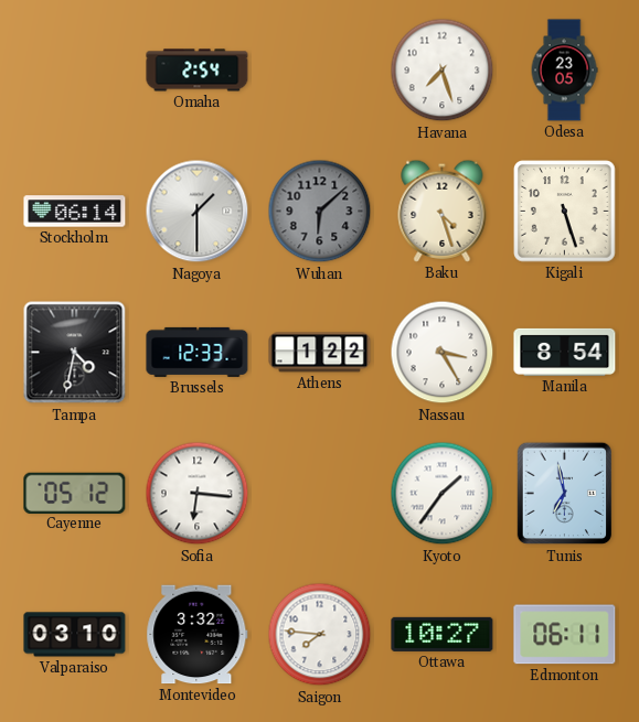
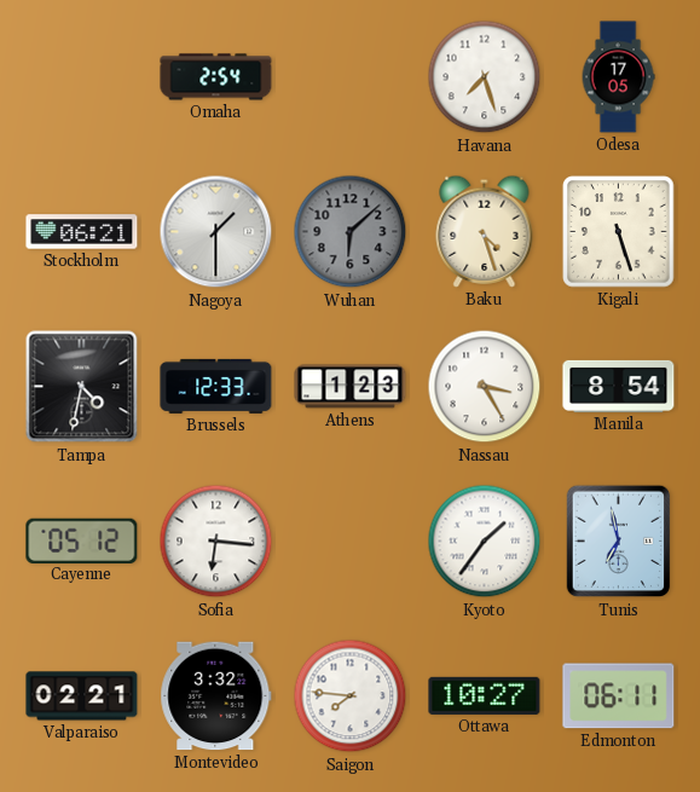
Odesa: 23:05 -> 17:05
Stockholm: 06:14 -> 06:21
Athens: 1:22 -> 1:23
Valparaiso: 03:10 -> 02:21
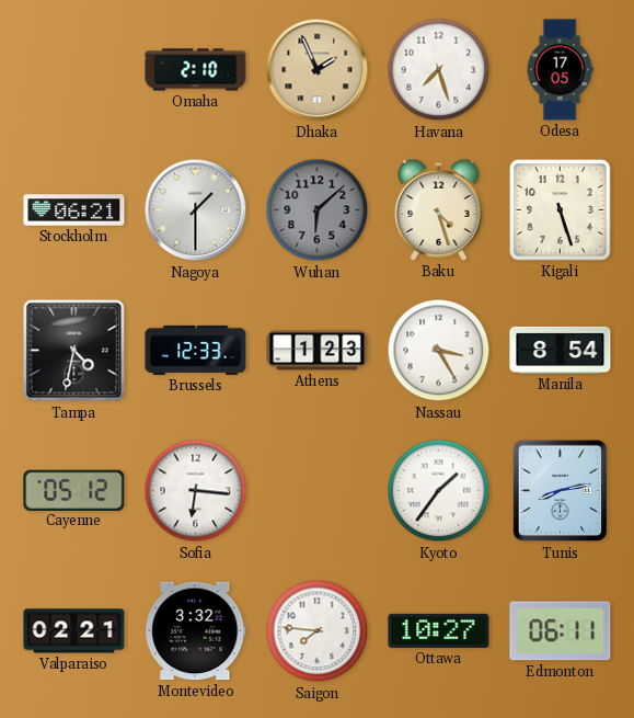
Omaha: 2:54 -> 2:10
Dhaka: none -> 1:56
Tunis: 6:58 -> 8:13
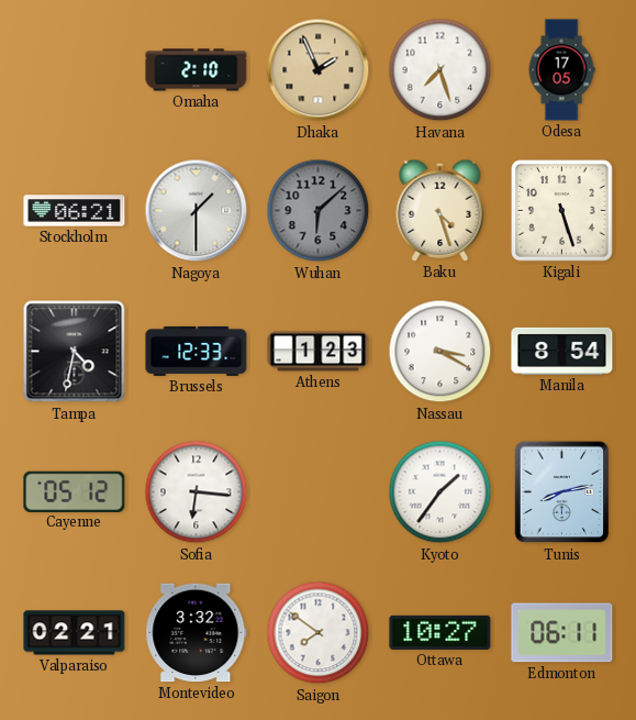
Nassau: 3:25 -> 3:20
Saigon: 7:46 -> 7:51
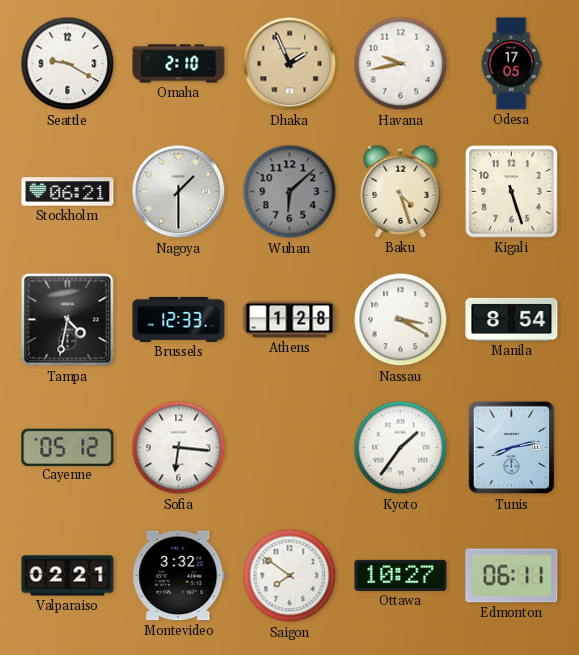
Seattle: none -> 9:20
Havana: 7:27 -> 9:43
Athens: 1:23 -> 1:28
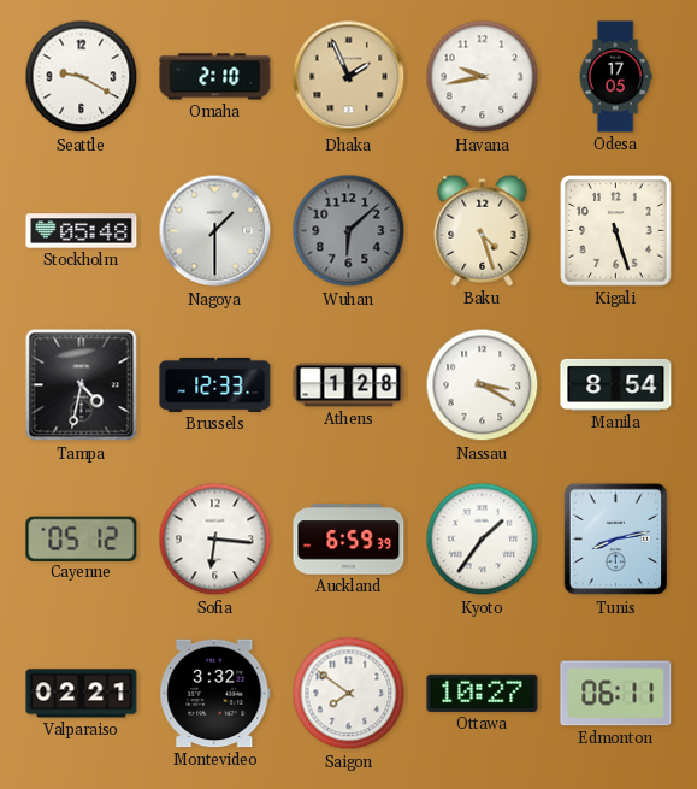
Stockholm: 06:21 -> 05:48
Auckland: none -> 6:59
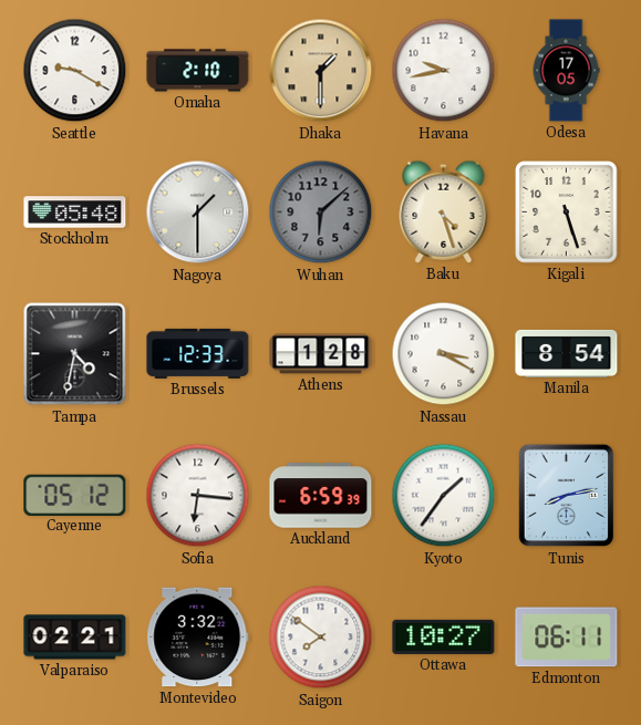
Dhaka: 1:56 -> 1:30
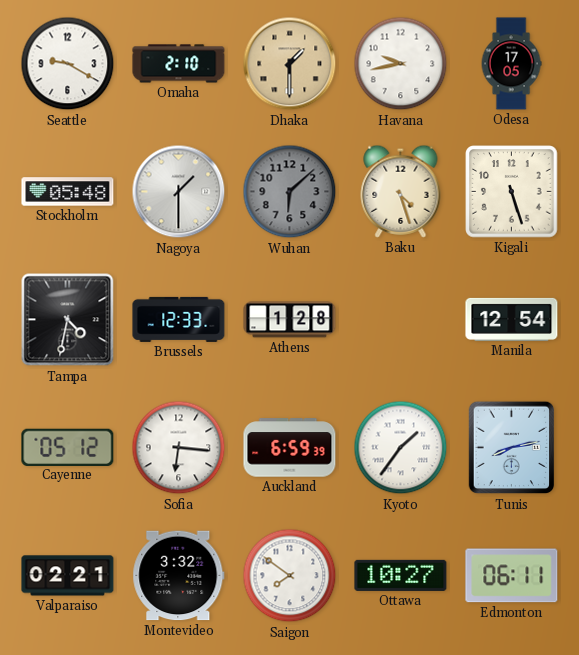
Nassau: 3:20 -> none
Manila: 8:54 -> 12:54
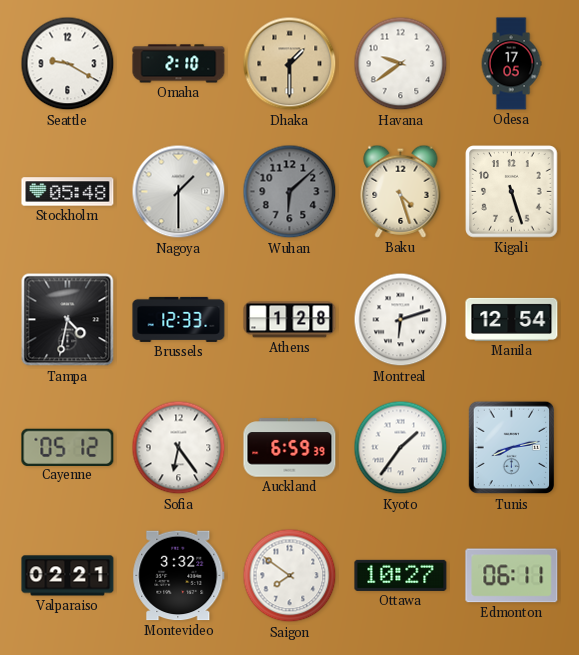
Havana: 9:43 -> 9:39
Montreal: none -> 6:12
Sofia: 6:16 -> 6:24
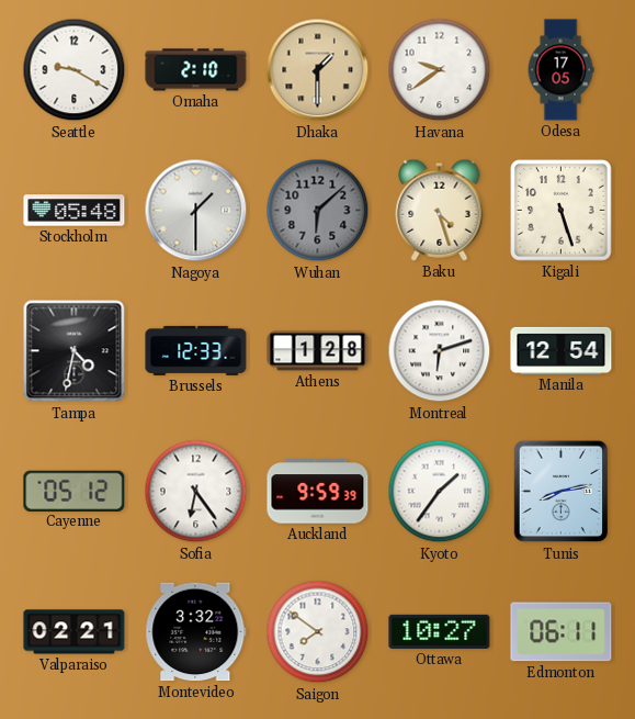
Auckland: 6:59 -> 9:59
